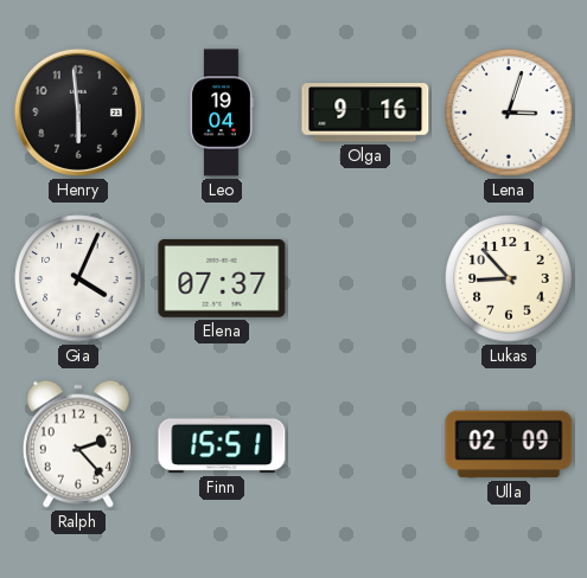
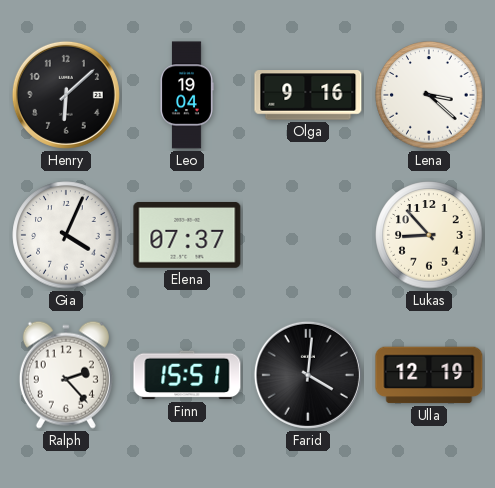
Henry: 5:59 -> 6:08
Lena: 3:03 -> 3:22
Farid: none -> 4:01
Ulla: 02:09 -> 12:19
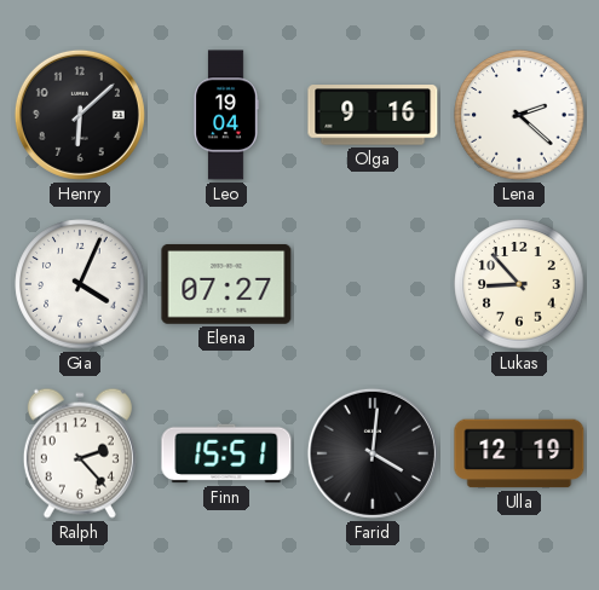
Lena: 3:22 -> 2:22
Elena: 07:37 -> 07:27
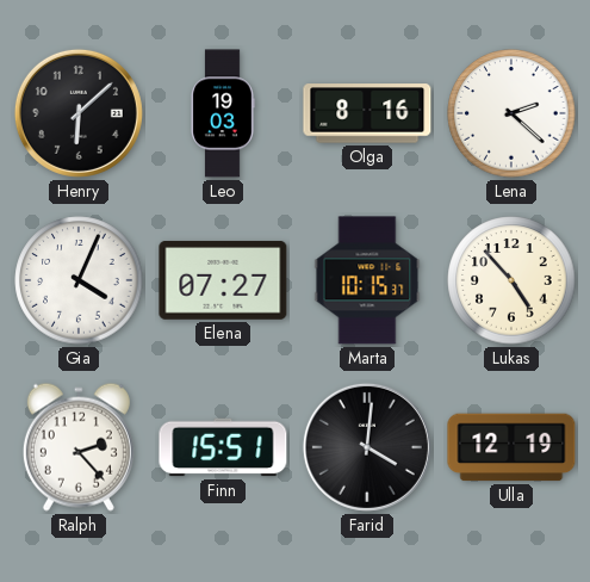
Leo: 19:04 -> 19:03
Olga: 9:16 -> 8:16
Marta: none -> 10:15
Lukas: 8:53 -> 4:53
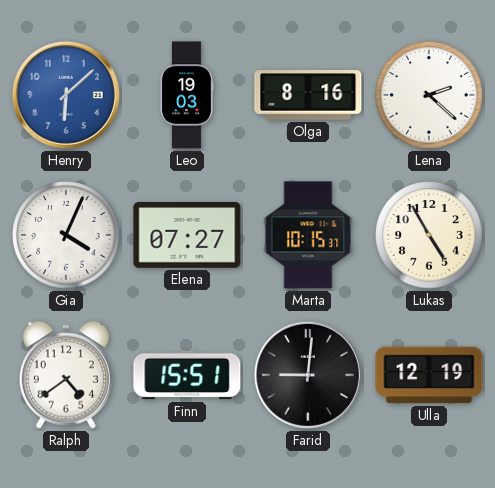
Henry dial: black -> blue
Lukas: 4:53 -> 4:55
Ralph: 2:23 -> 4:39
Farid: 4:01 -> 9:01
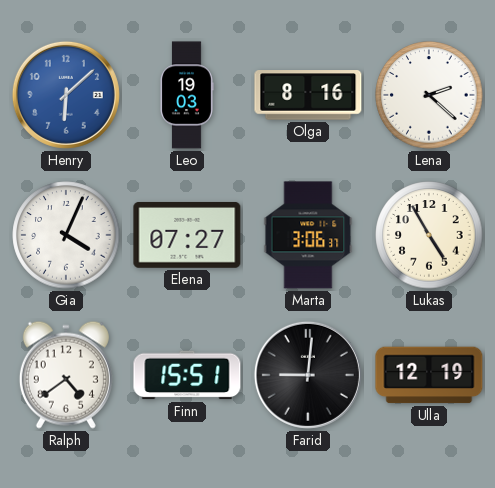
Marta: 10:15 -> 3:06
